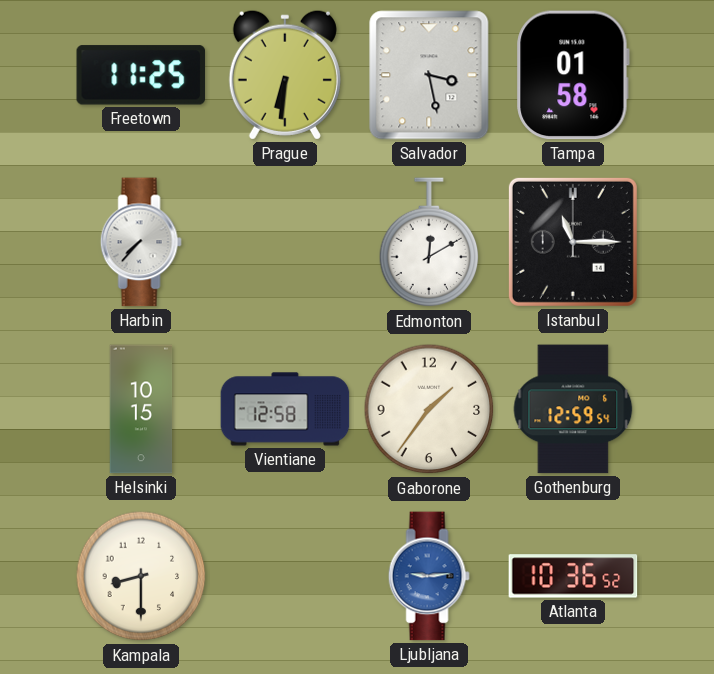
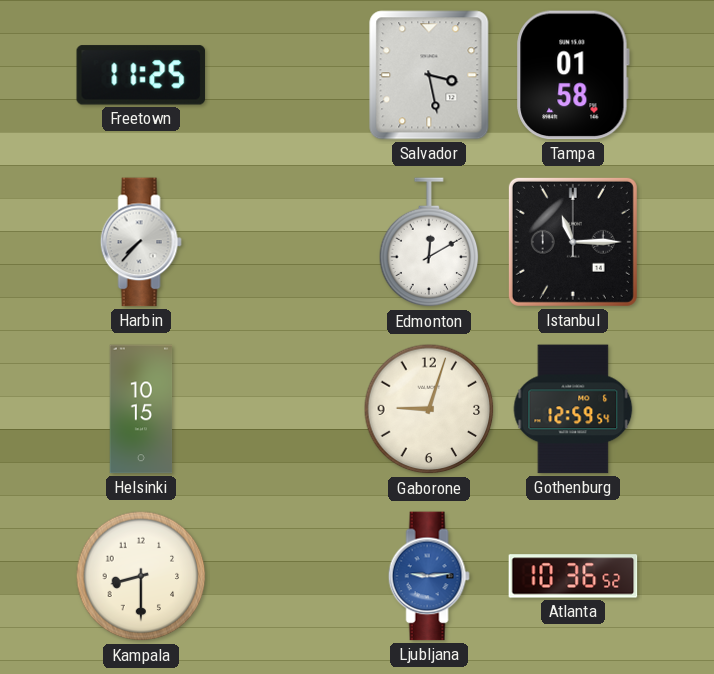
Prague: 6:31 -> none
Vientiane: 12:58 -> none
Gaborone: 1:36 -> 9:03
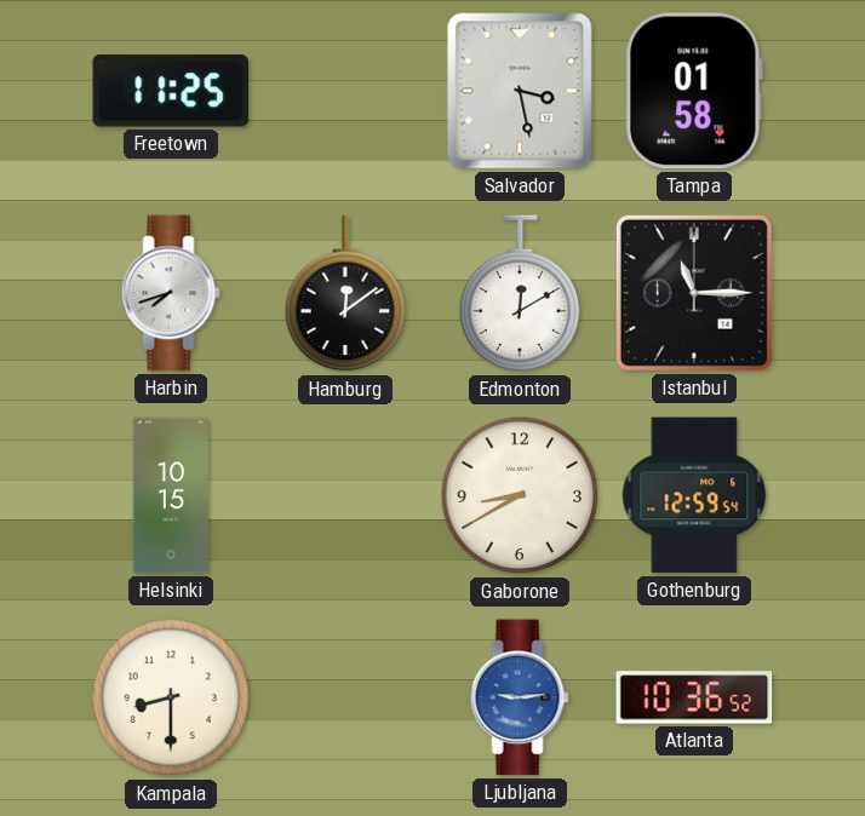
Harbin: 7:37 -> 7:42
Hamburg: none -> 12:09
Gaborone: 9:03 -> 8:40
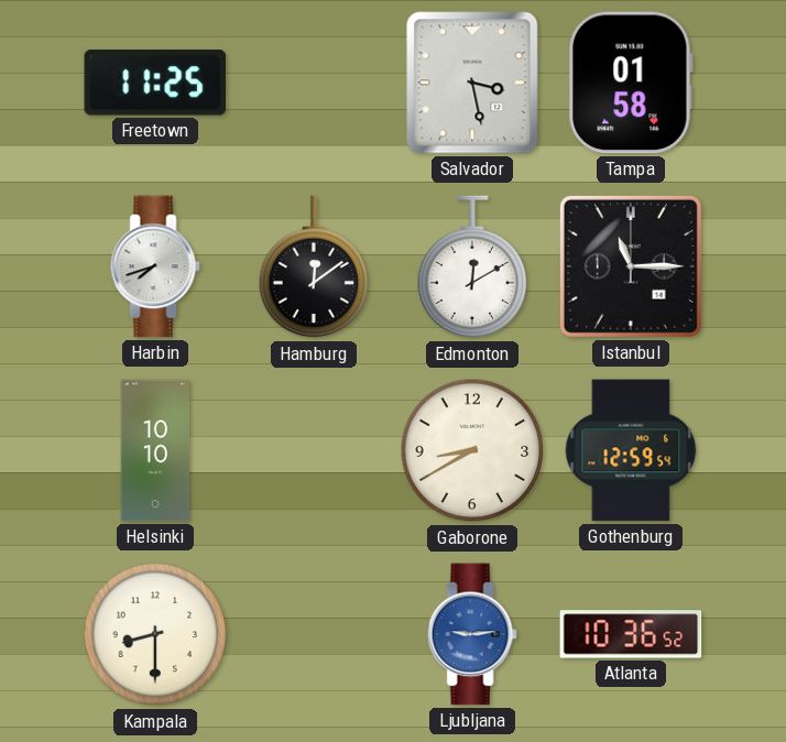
Helsinki: 10:15 -> 10:10
